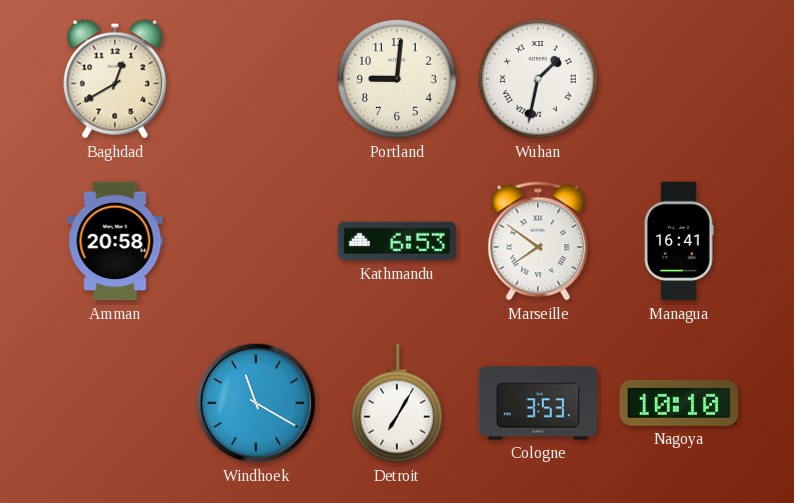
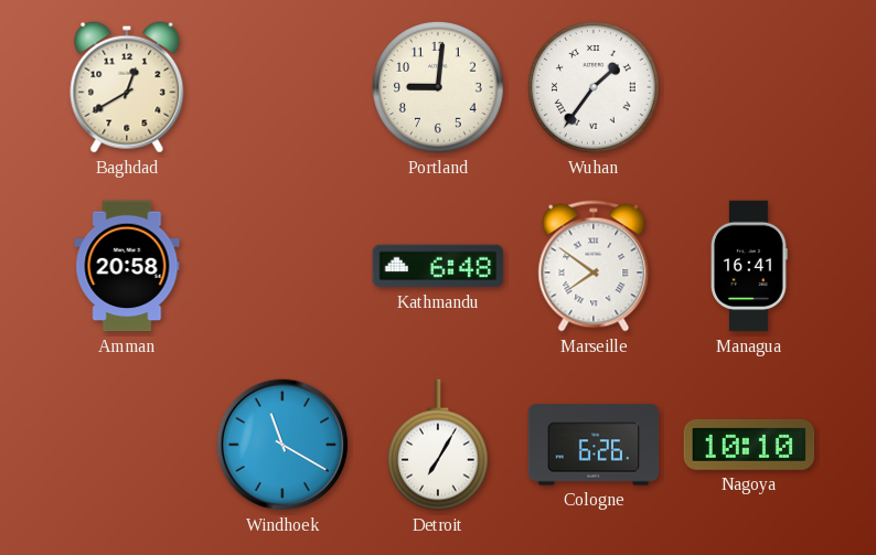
Wuhan: 1:32 -> 1:36
Kathmandu: 6:53 -> 6:48
Cologne: 3:53 -> 6:26
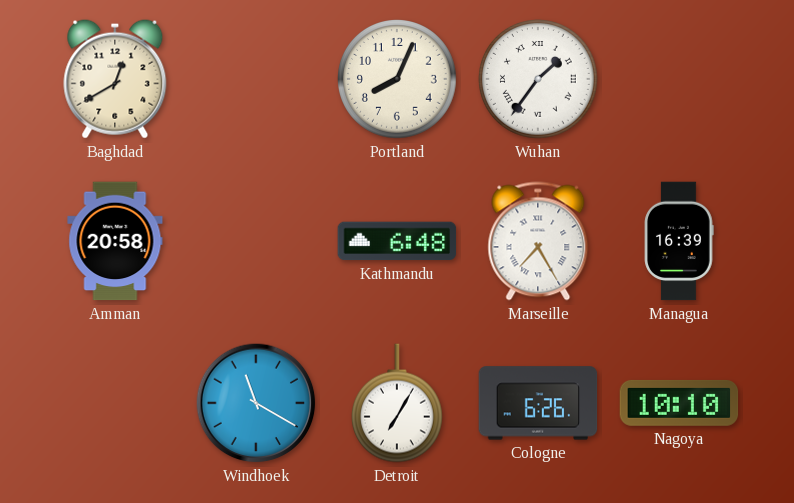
Portland: 9:01 -> 8:04
Marseille: 7:51 -> 7:25
Managua: 16:41 -> 16:39
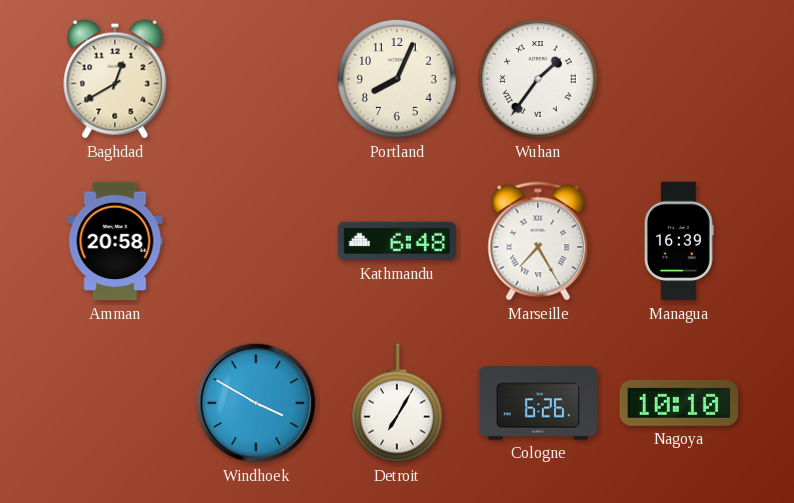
Windhoek: 11:20 -> 3:50
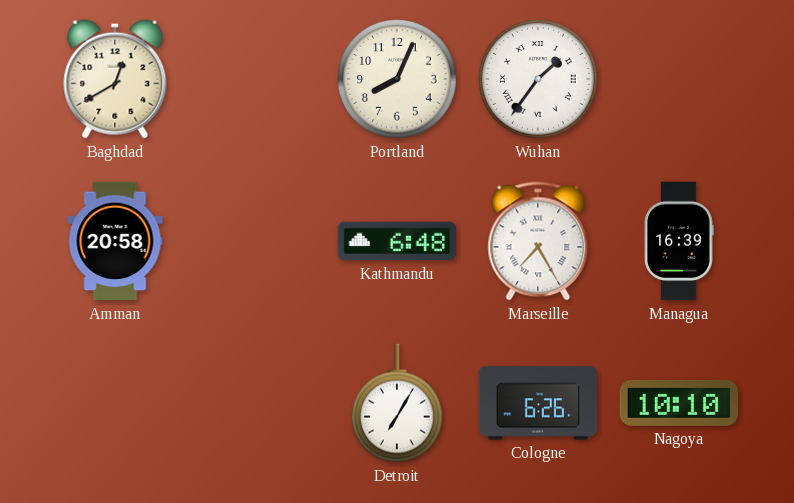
Windhoek: 3:50 -> none
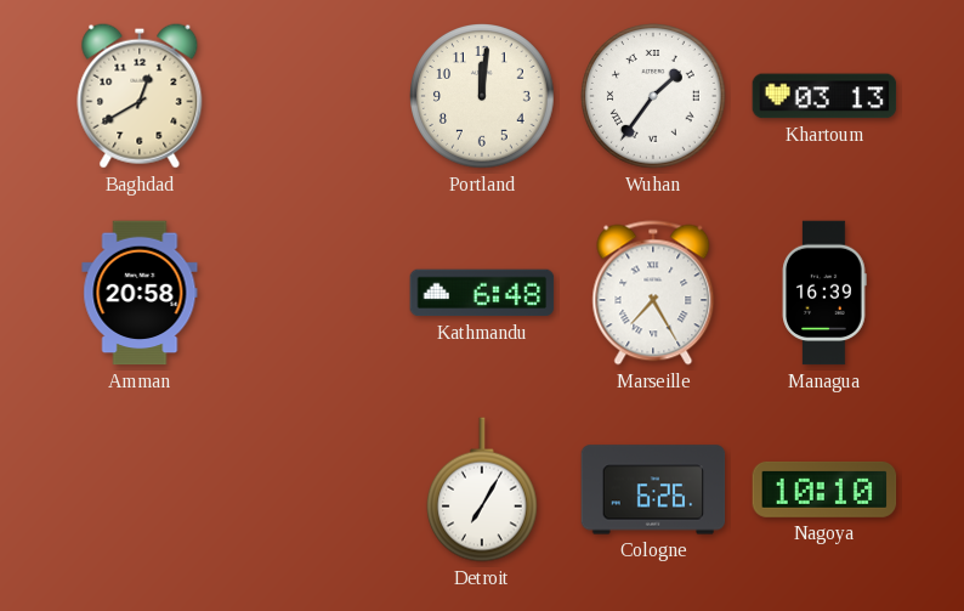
Portland: 8:04 -> 12:01
Khartoum: none -> 03:13
